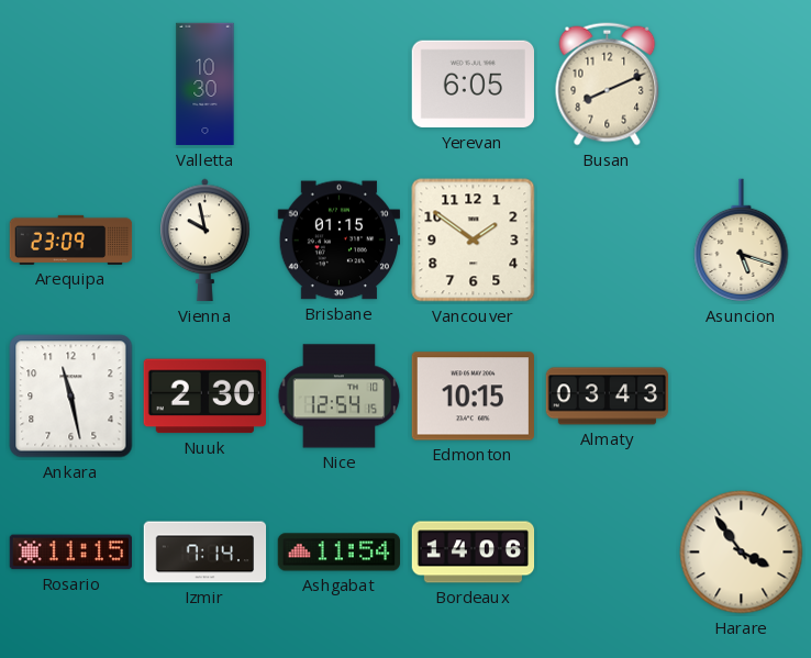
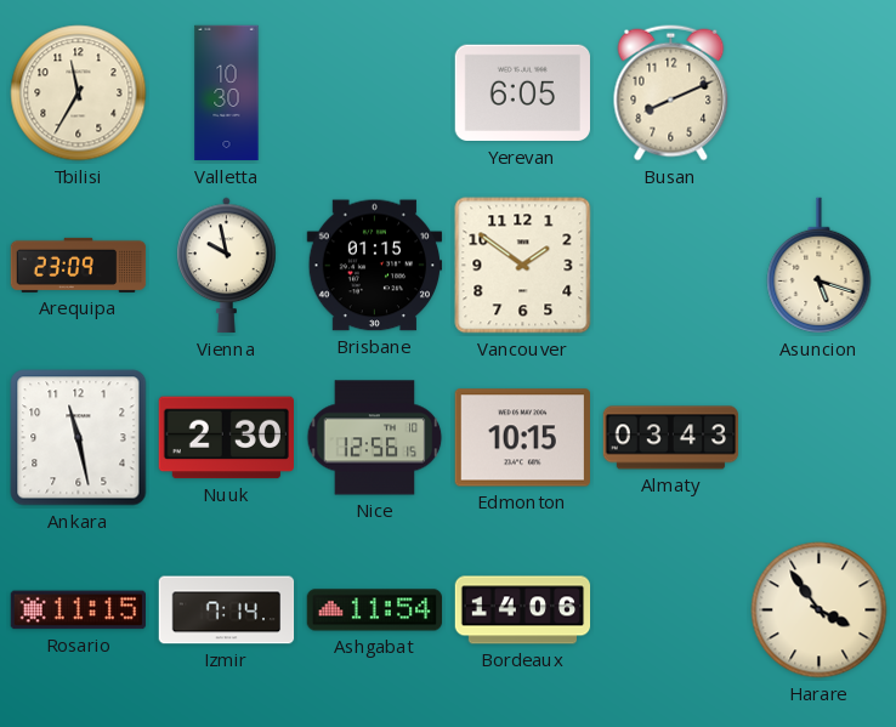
Tbilisi: none -> 11:35
Nice: 12:54 -> 12:56
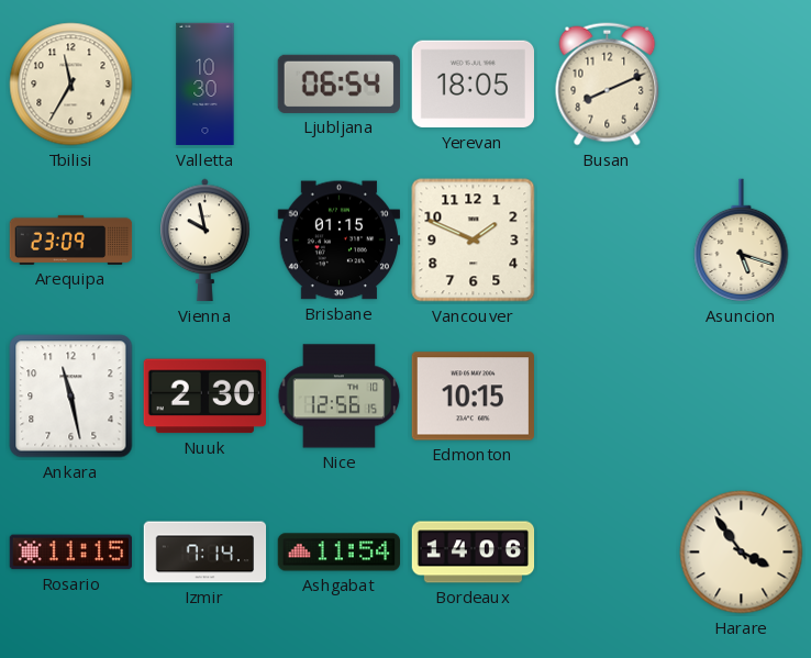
Ljubljana: none -> 06:54
Yerevan: 6:05 -> 18:05
Vancouver: 1:51 -> 1:49
Almaty: 03:43 -> none
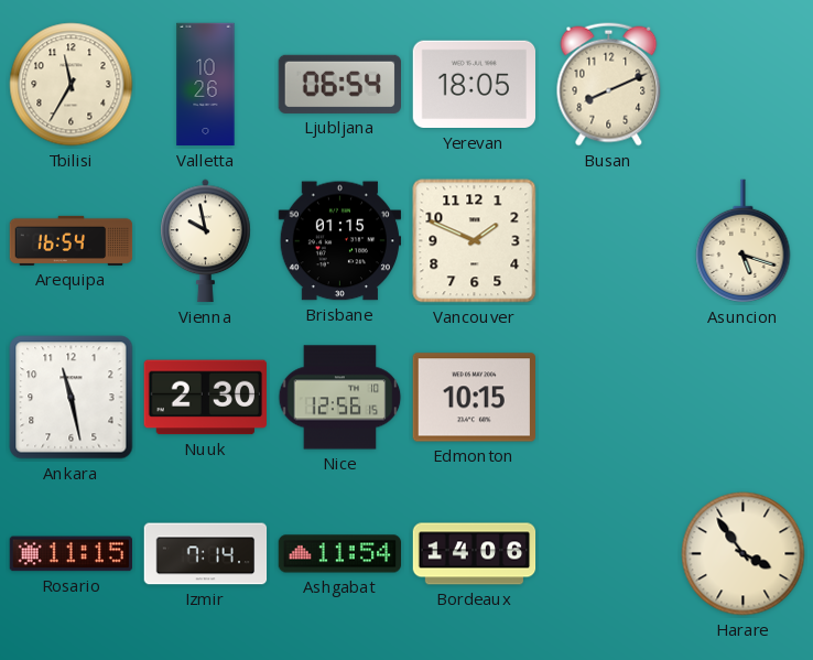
Valletta: 10:30 -> 10:26
Arequipa: 23:09 -> 16:54
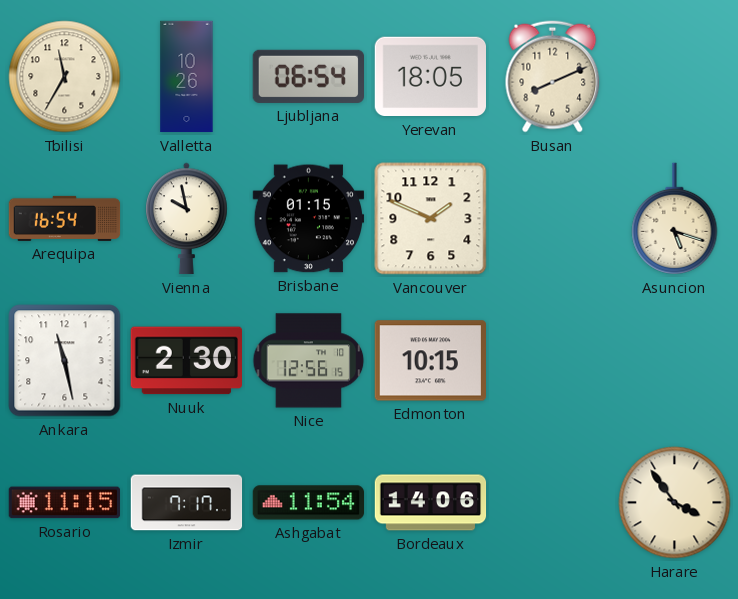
Izmir: 7:14 -> 7:17
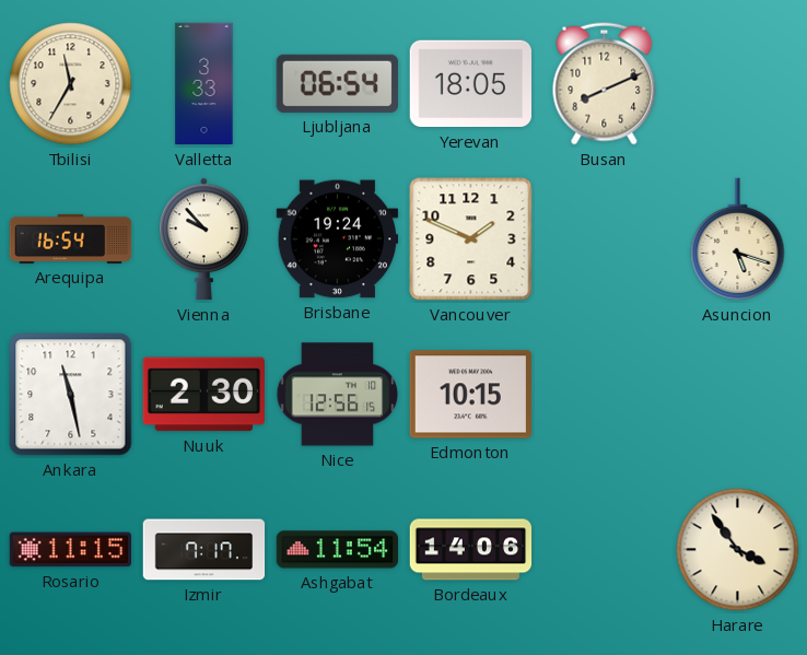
Valletta: 10:26 -> 3:33
Vienna: 9:58 -> 9:53
Brisbane: 01:15 -> 19:24
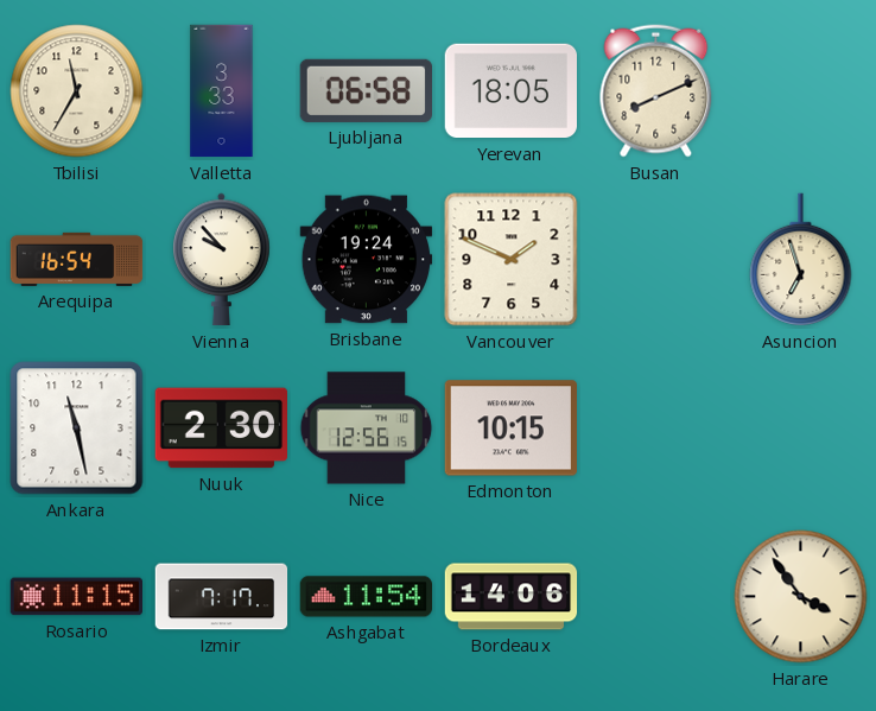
Ljubljana: 06:54 -> 06:58
Asuncion: 5:18 -> 6:57
